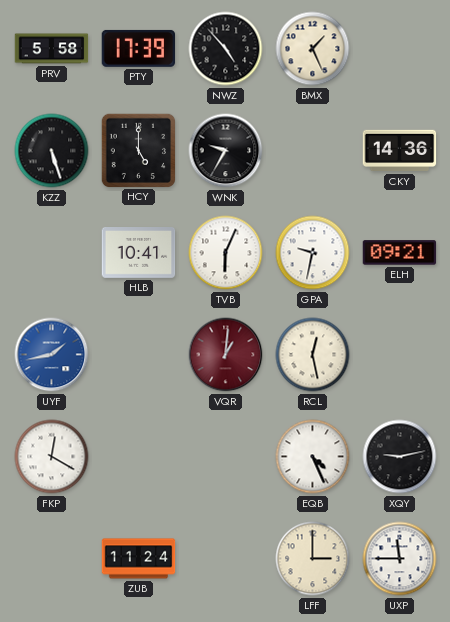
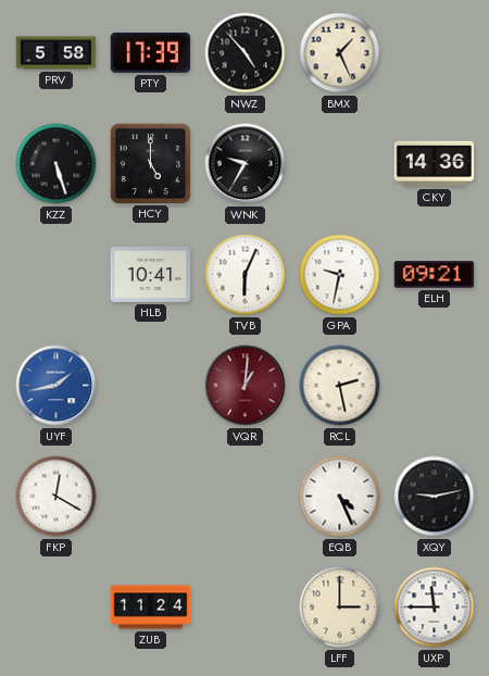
RCL: 12:28 -> 2:28
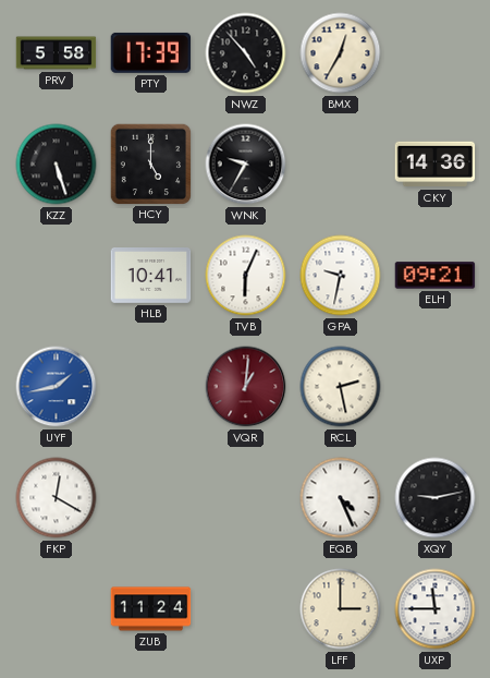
BMX: 1:26 -> 12:35
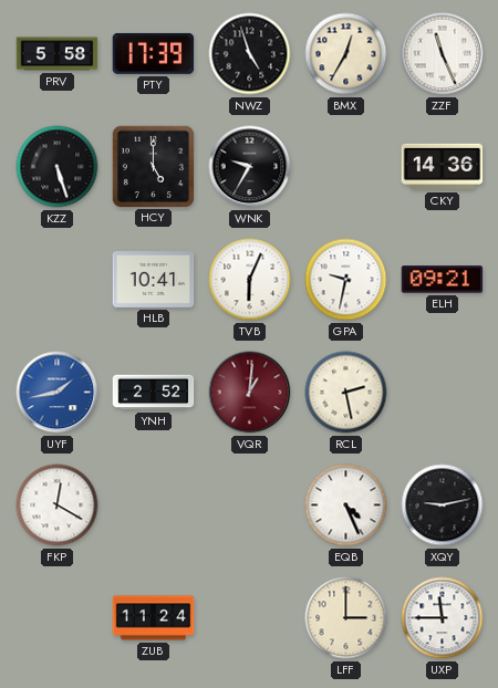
NWZ: 4:53 -> 4:57
ZZF: none -> 11:26
YNH: none -> 2:52
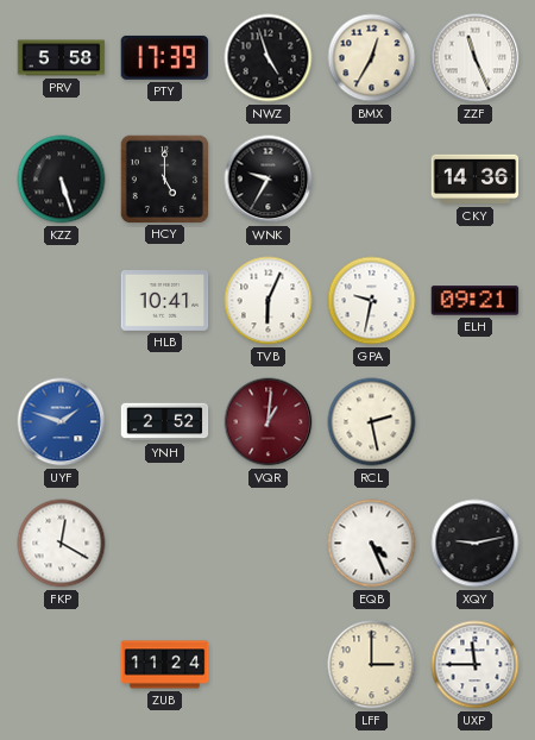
UYF: 1:43 -> 1:48
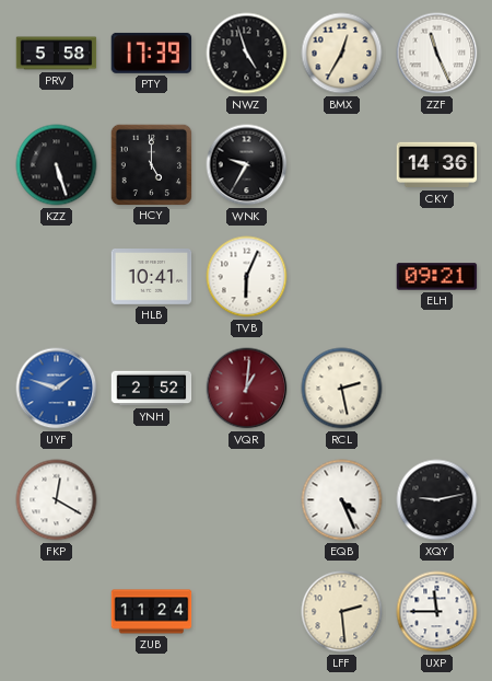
GPA: 9:32 -> none
LFF: 3:00 -> 2:29
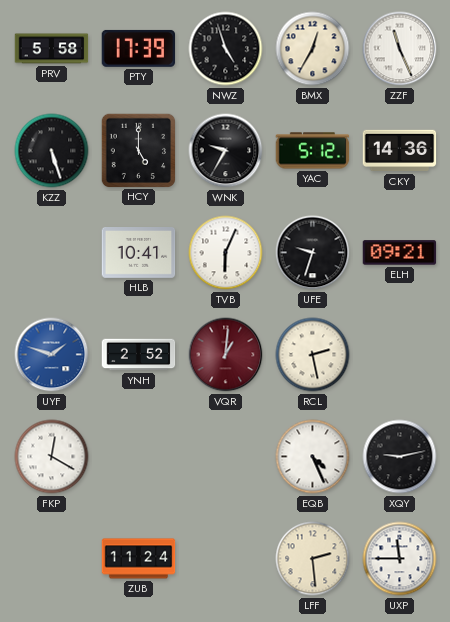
YAC: none -> 5:12
UFE: none -> 9:33
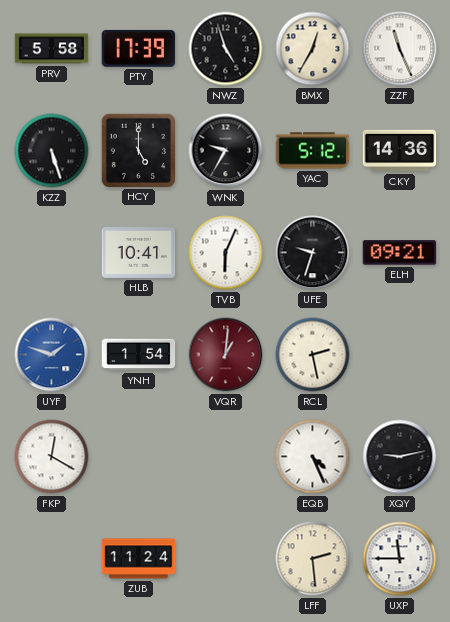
YNH: 2:52 -> 1:54
